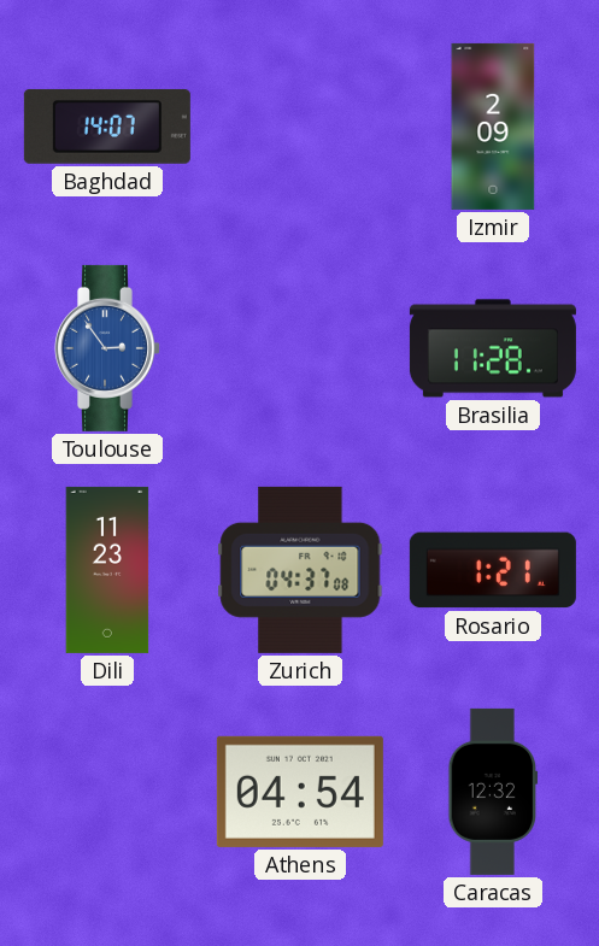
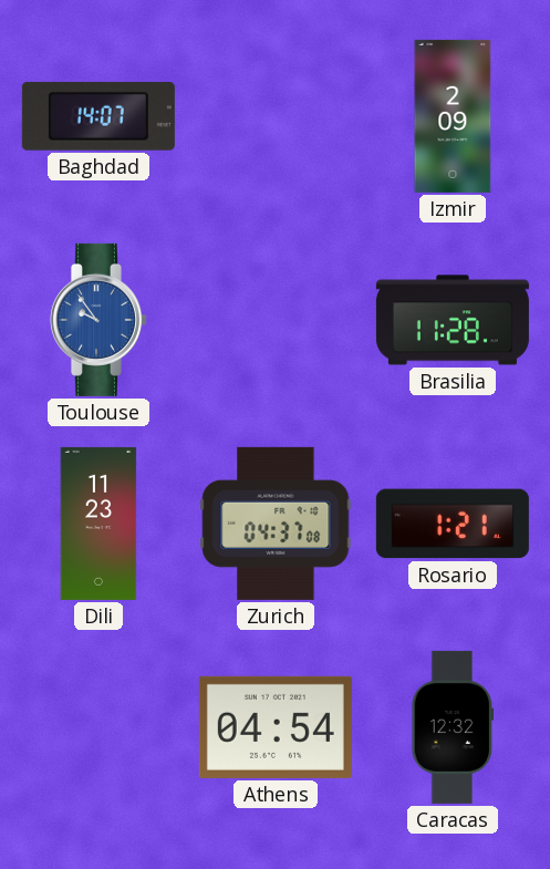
Toulouse: 2:54 -> 9:54
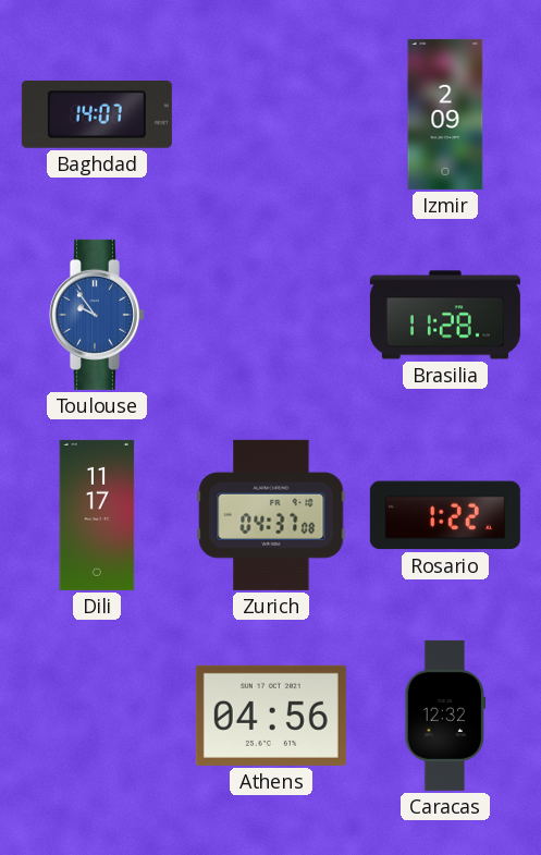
Dili: 11:23 -> 11:17
Rosario: 1:21 -> 1:22
Athens: 04:54 -> 04:56
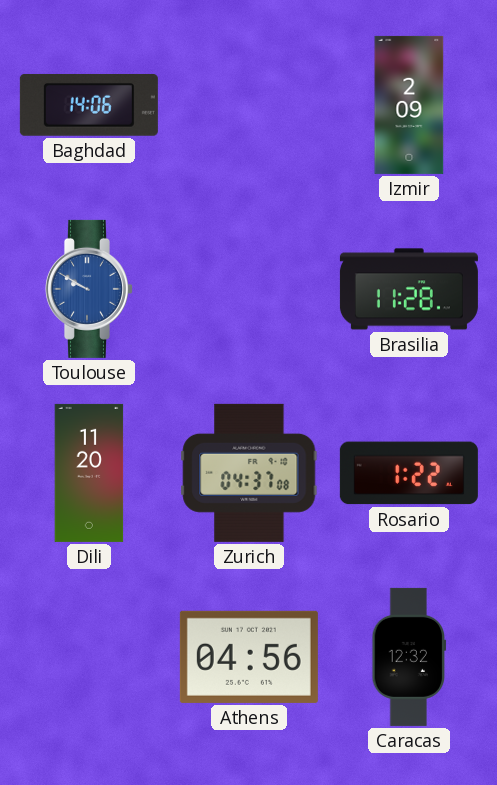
Baghdad: 14:07 -> 14:06
Toulouse: 9:54 -> 9:50
Dili: 11:17 -> 11:20
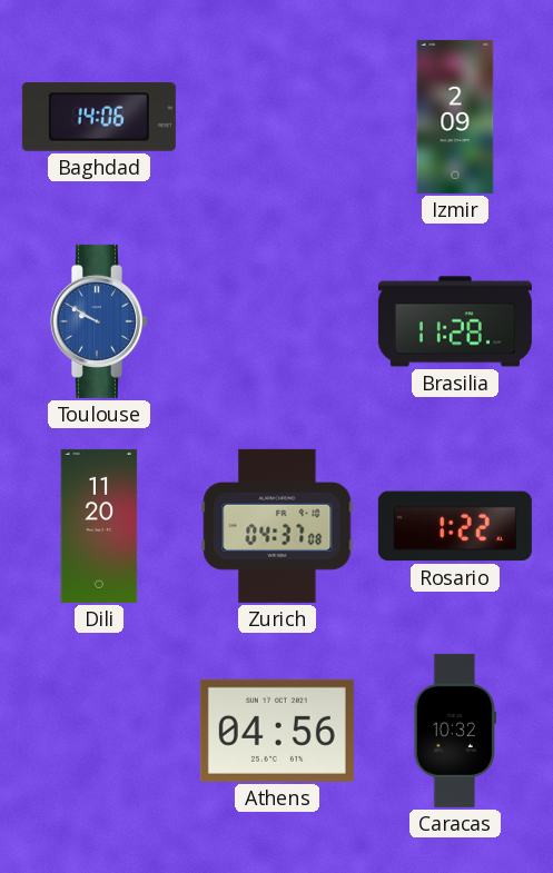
Caracas: 12:32 -> 10:32
